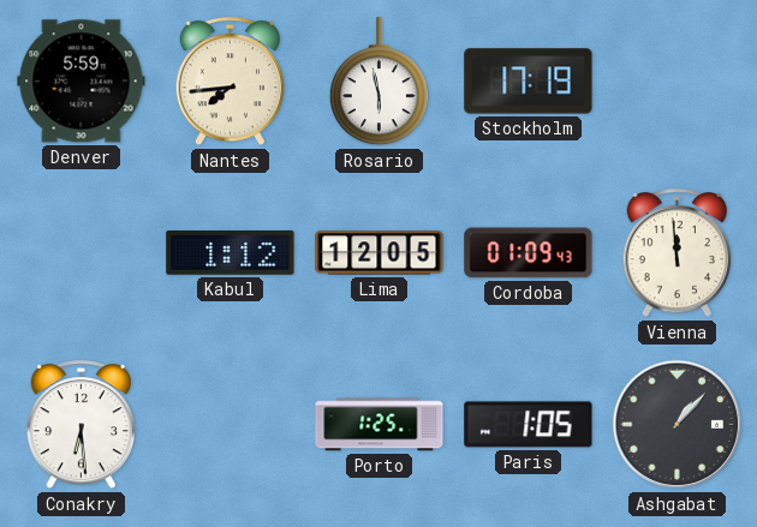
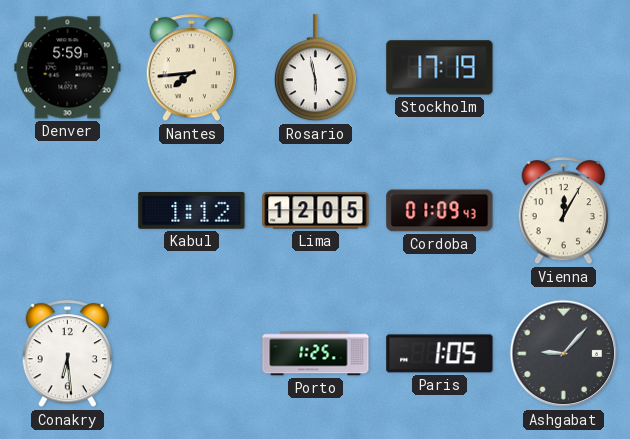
Vienna: 11:59 -> 12:05
Ashgabat: 1:07 -> 9:07
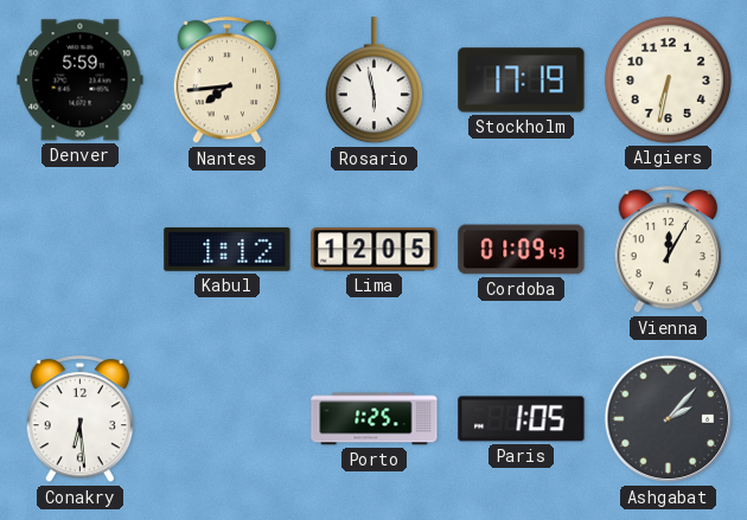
Algiers: none -> 6:32
Ashgabat: 9:07 -> 2:07
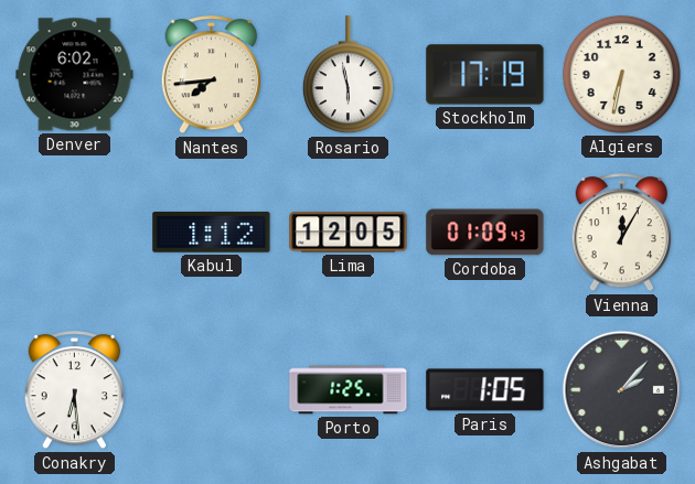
Denver: 5:59 -> 6:02
